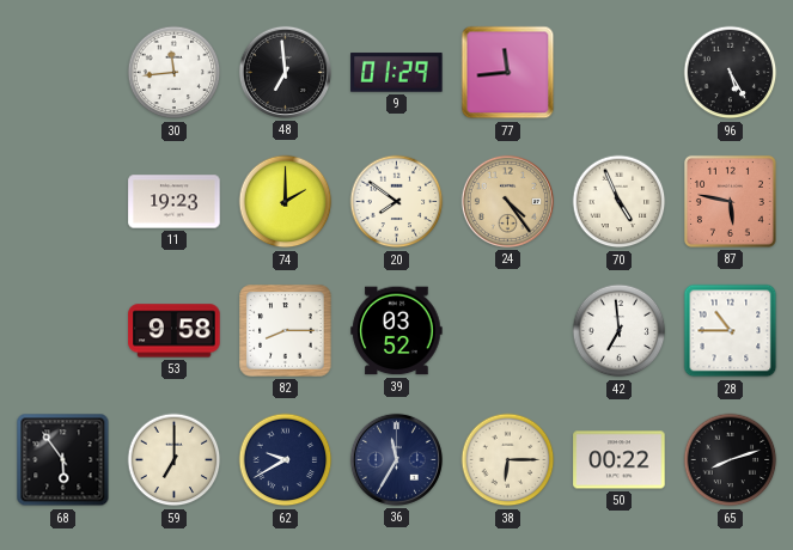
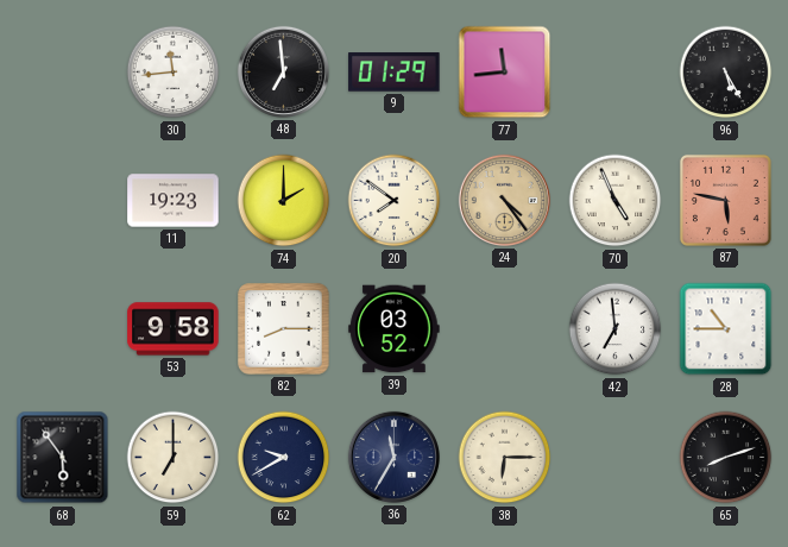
50: 00:22 -> none
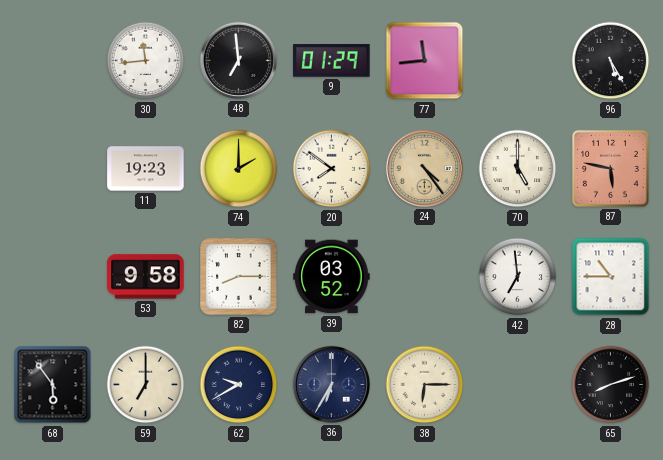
70: 4:56 -> 5:00
36: 11:35 -> 6:35
